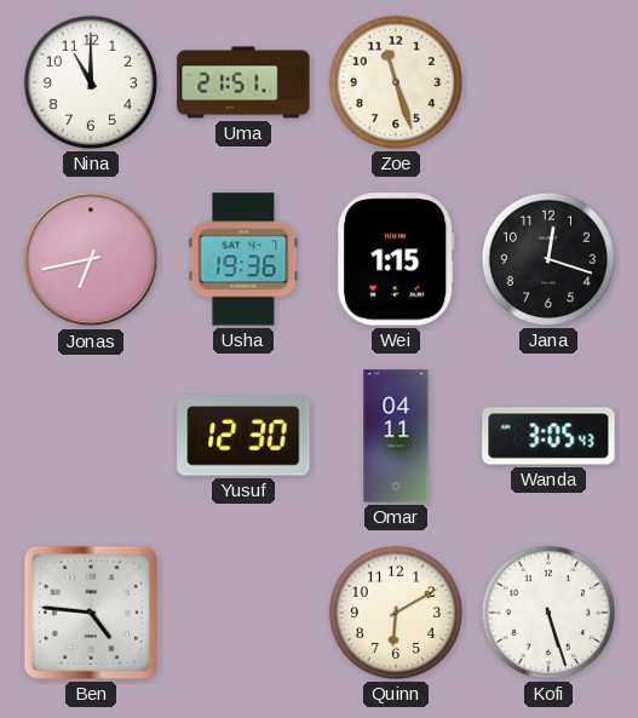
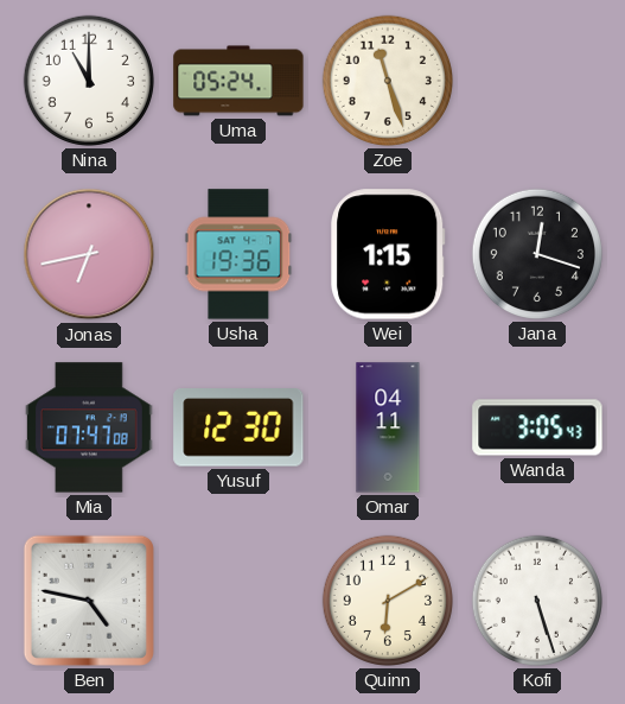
Uma: 21:51 -> 05:24
Mia: none -> 07:47
Ben: 4:46 -> 4:47
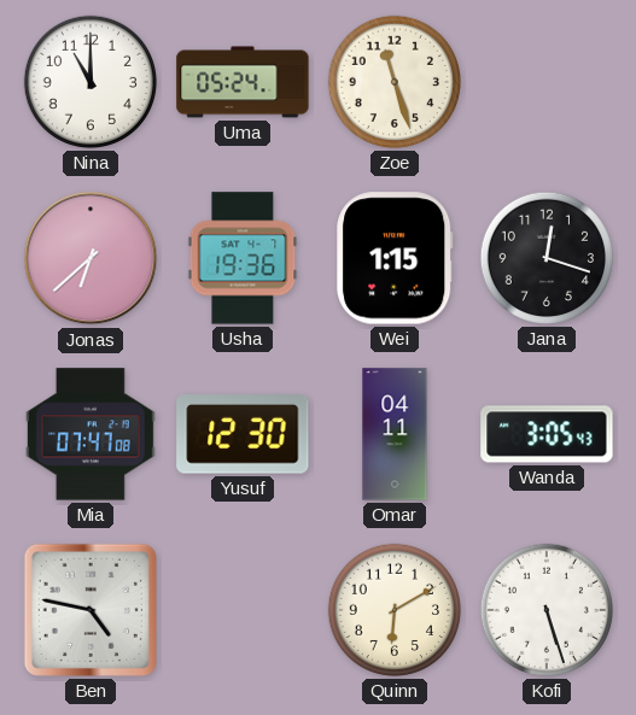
Jonas: 6:43 -> 6:38
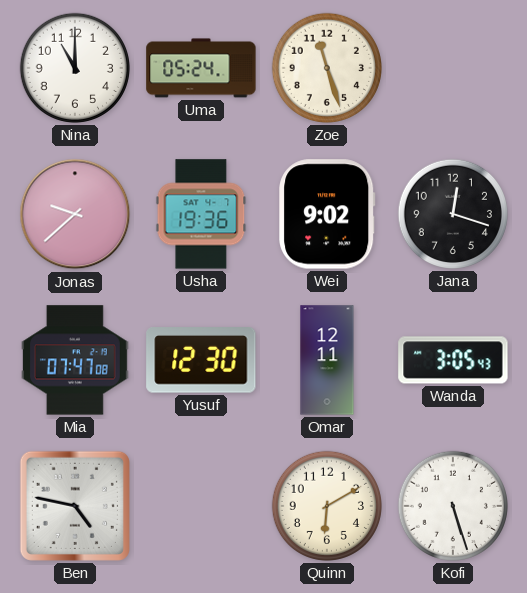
Jonas: 6:38 -> 9:38
Wei: 1:15 -> 9:02
Omar: 04:11 -> 12:11
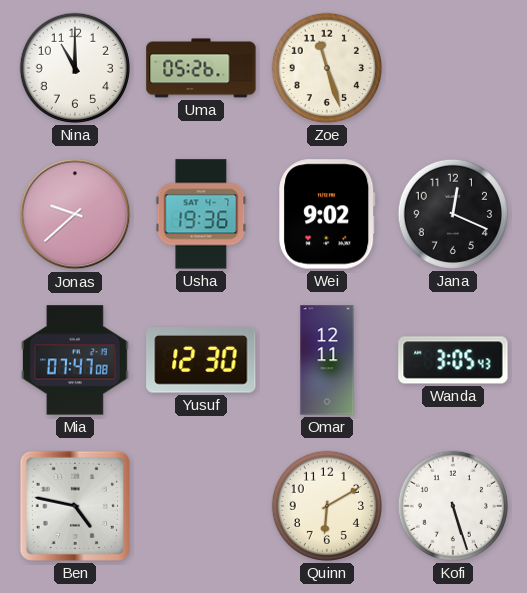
Uma: 05:24 -> 05:26
Jana: 12:18 -> 12:19
